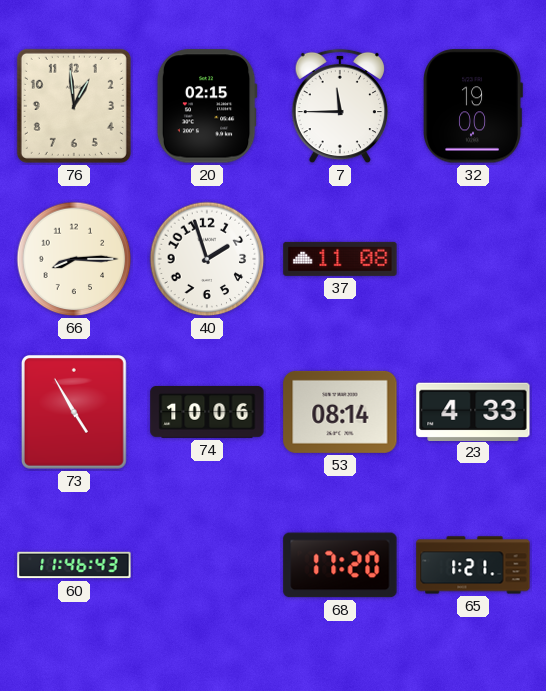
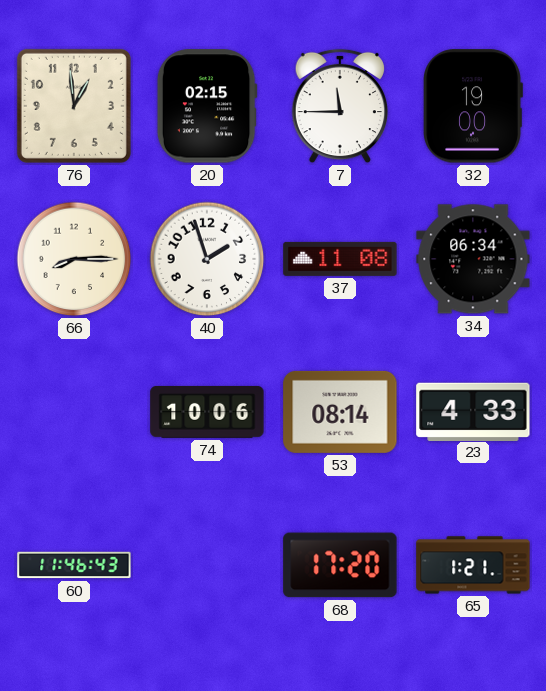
34: none -> 06:34
73: 4:55 -> none
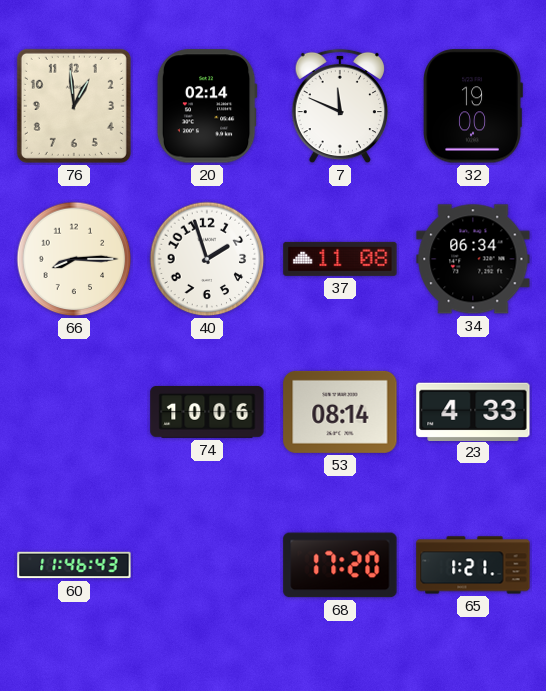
20: 02:15 -> 02:14
7: 11:45 -> 11:49
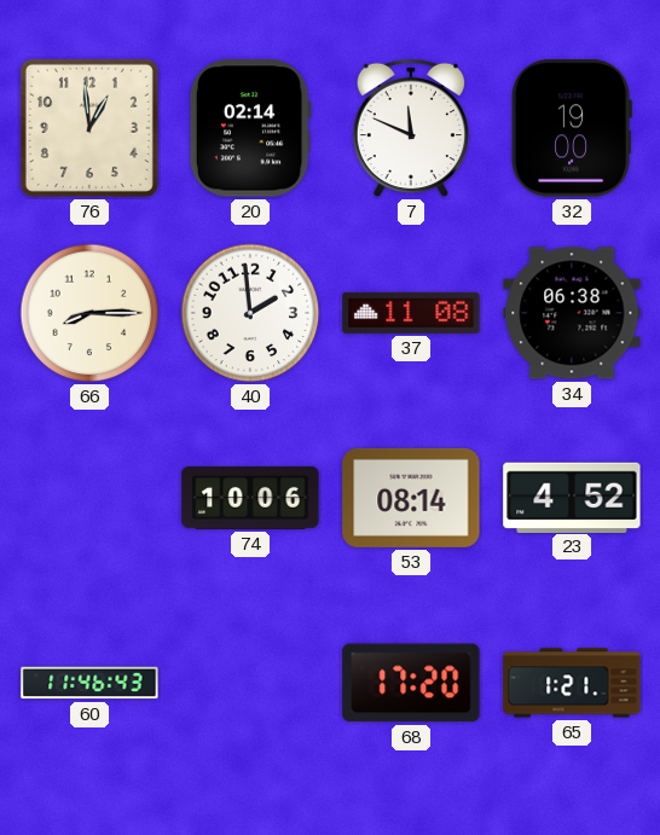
40: 1:57 -> 1:59
34: 06:34 -> 06:38
23: 4:33 -> 4:52
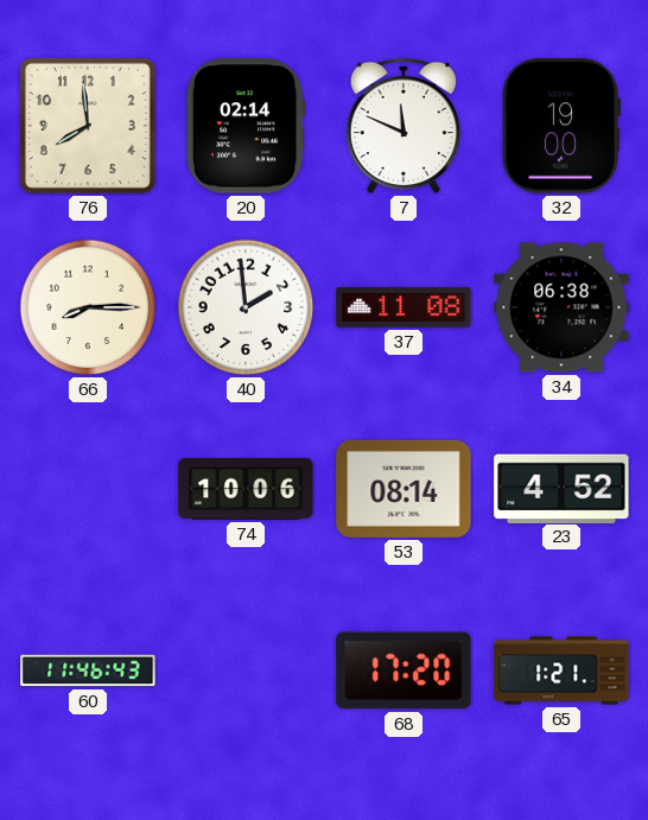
76: 12:59 -> 7:59
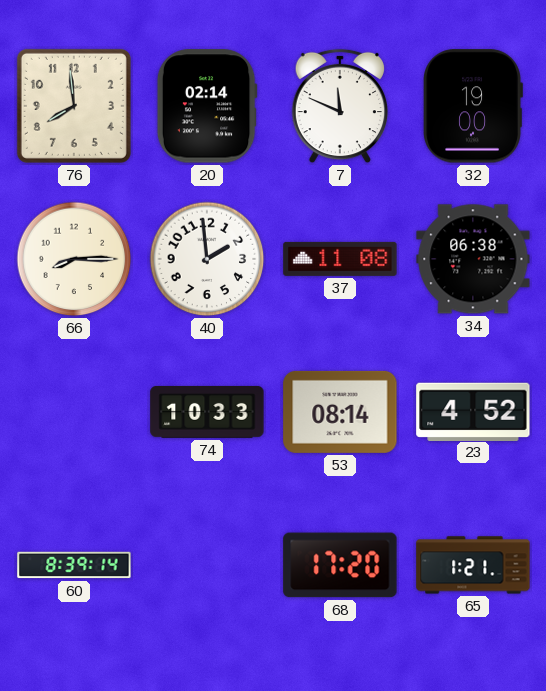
74: 10:06 -> 10:33
60: 11:46 -> 8:39
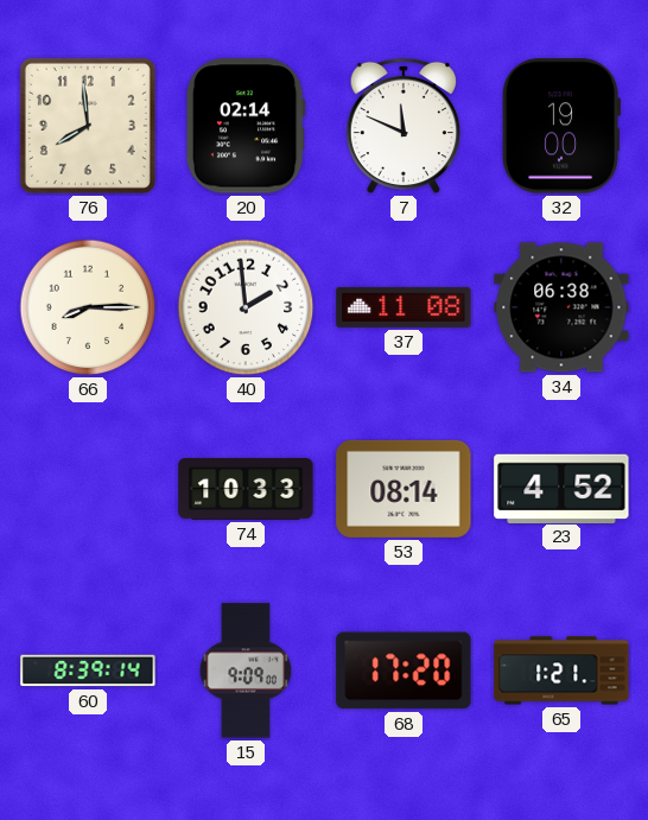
15: none -> 9:09
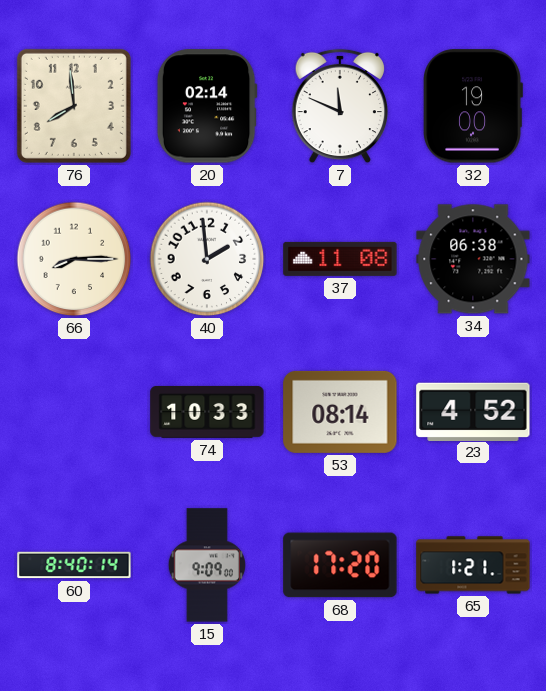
60: 8:39 -> 8:40
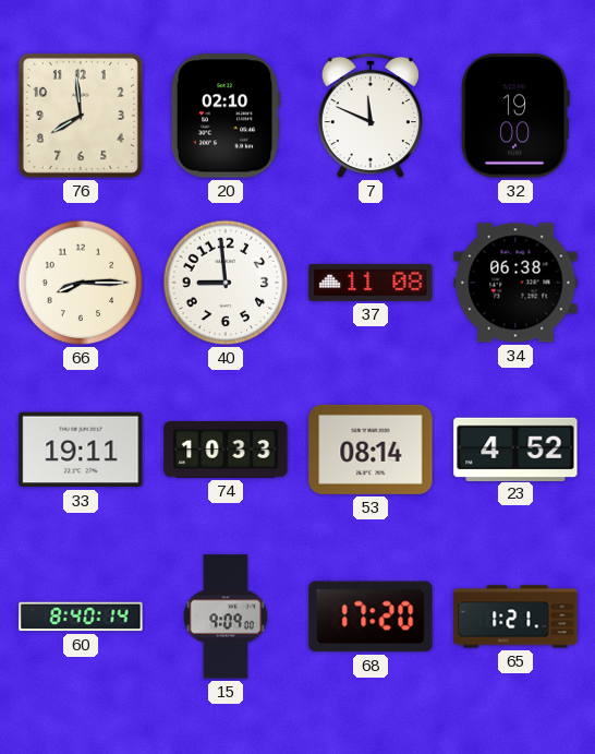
20: 02:14 -> 02:10
40: 1:59 -> 8:59
33: none -> 19:11
